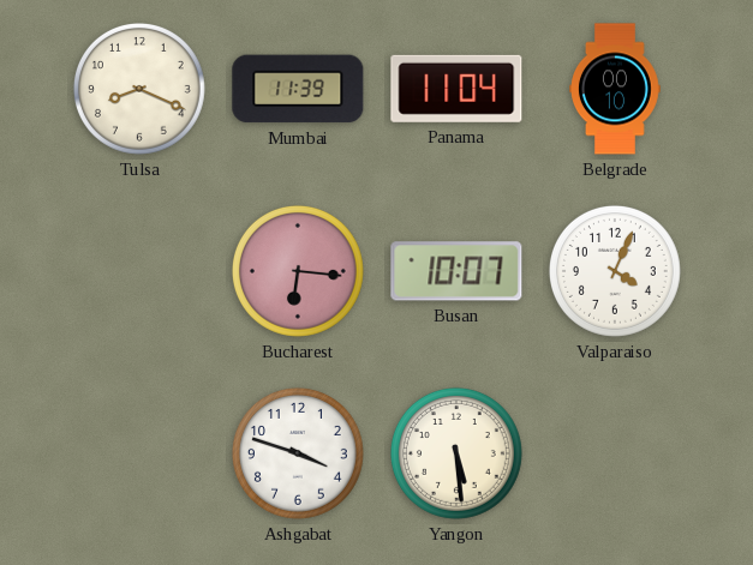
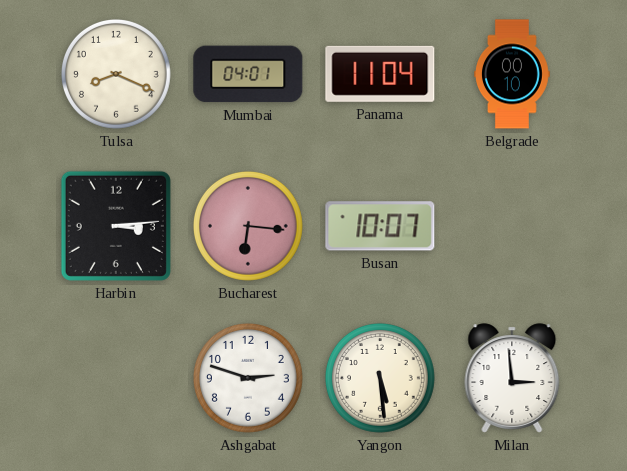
Mumbai: 11:39 -> 04:01
Harbin: none -> 3:14
Valparaiso: 4:04 -> none
Ashgabat: 3:48 -> 2:48
Milan: none -> 2:59
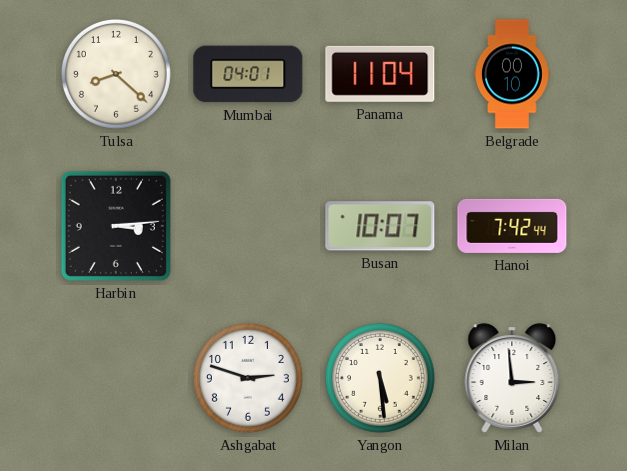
Tulsa: 8:19 -> 8:22
Bucharest: 6:16 -> none
Hanoi: none -> 7:42
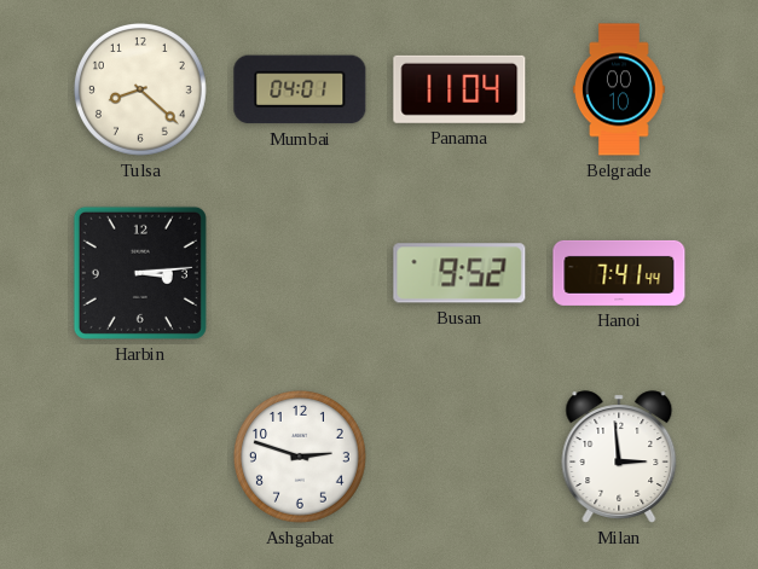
Busan: 10:07 -> 9:52
Hanoi: 7:42 -> 7:41
Yangon: 5:29 -> none
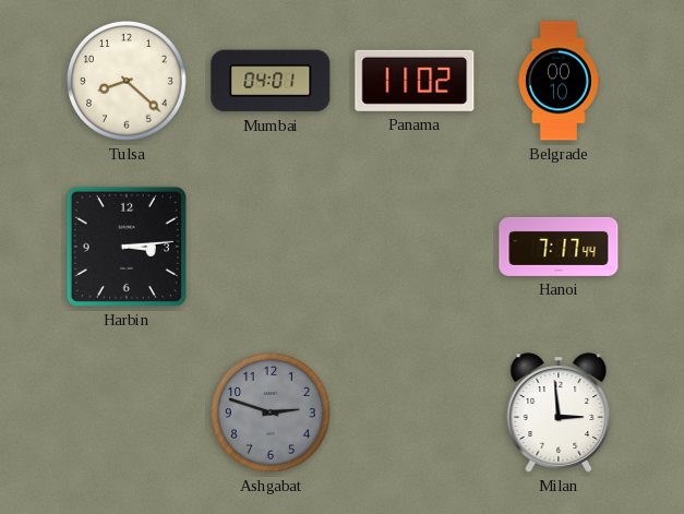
Panama: 11:04 -> 11:02
Busan: 9:52 -> none
Hanoi: 7:41 -> 7:17
Ashgabat dial: white -> grey
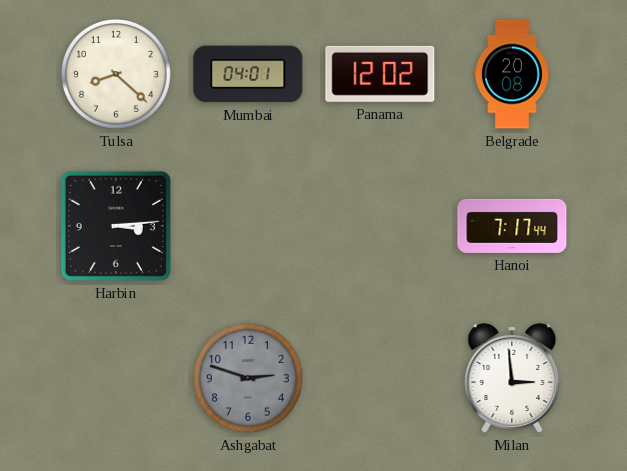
Panama: 11:02 -> 12:02
Belgrade: 00:10 -> 20:08
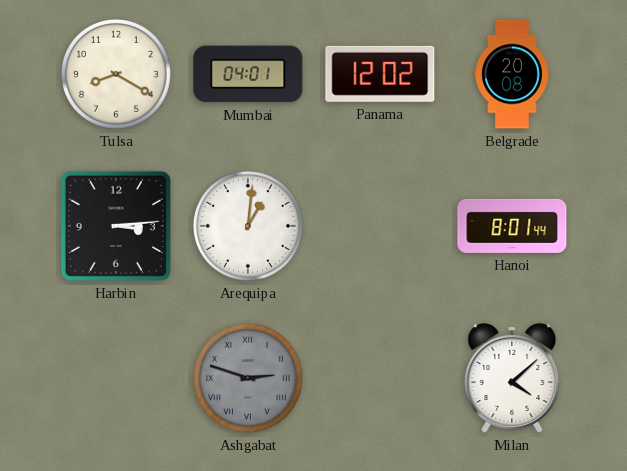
Tulsa: 8:22 -> 8:20
Arequipa: none -> 1:01
Hanoi: 7:17 -> 8:01
Ashgabat numerals: Arabic -> Roman
Milan: 2:59 -> 4:08
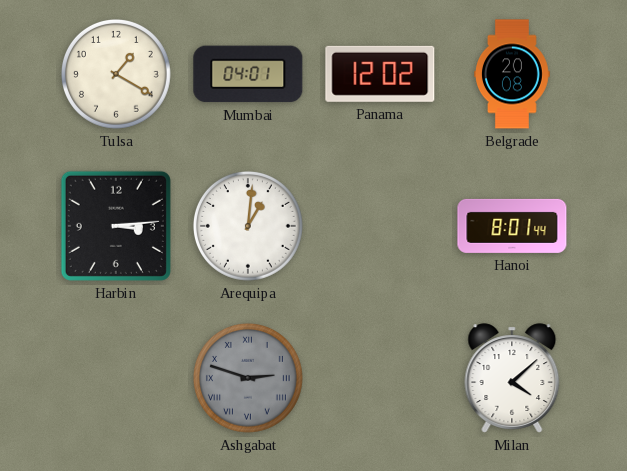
Tulsa: 8:20 -> 1:20
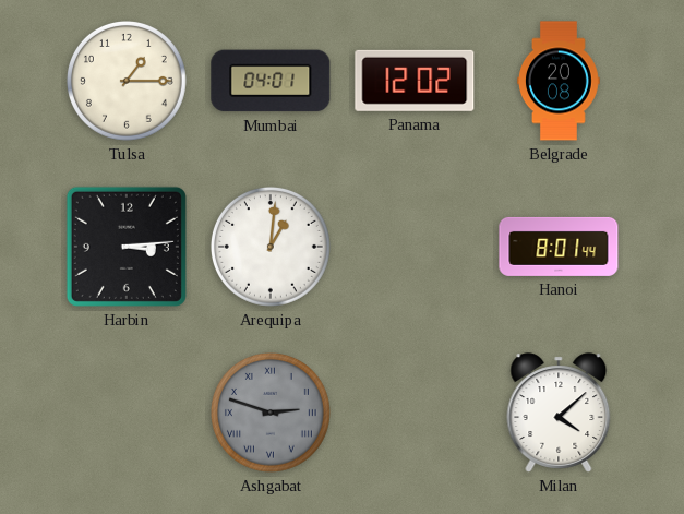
Tulsa: 1:20 -> 1:15
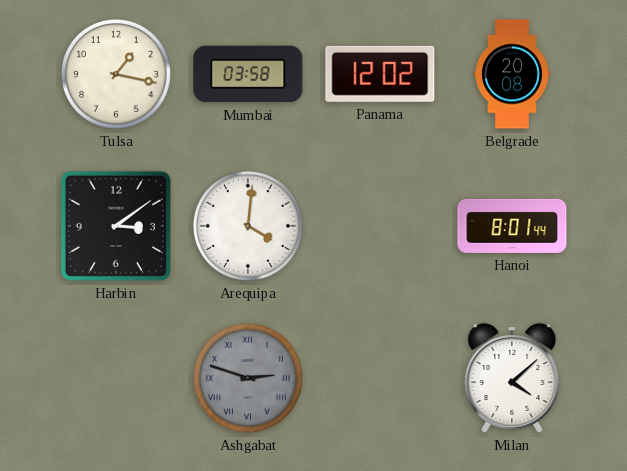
Tulsa: 1:15 -> 1:17
Mumbai: 04:01 -> 03:58
Harbin: 3:14 -> 3:09
Arequipa: 1:01 -> 4:01
